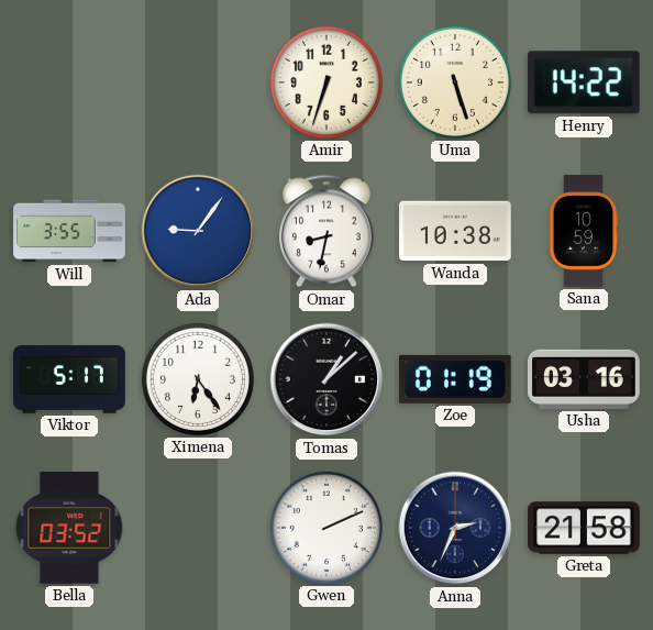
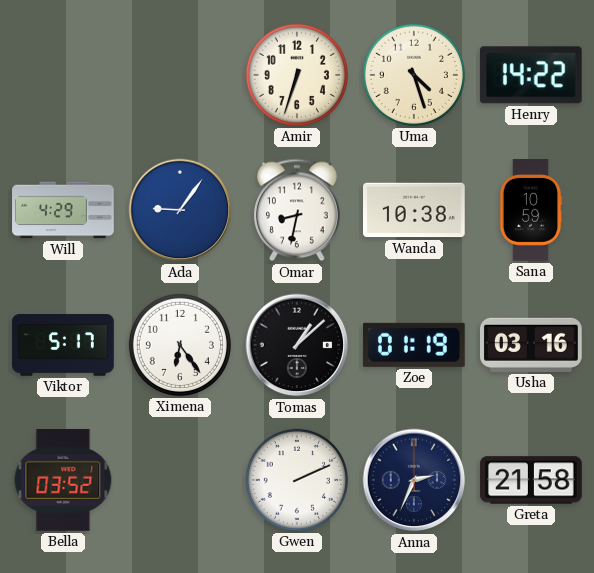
Uma: 5:27 -> 4:27
Will: 3:55 -> 4:29
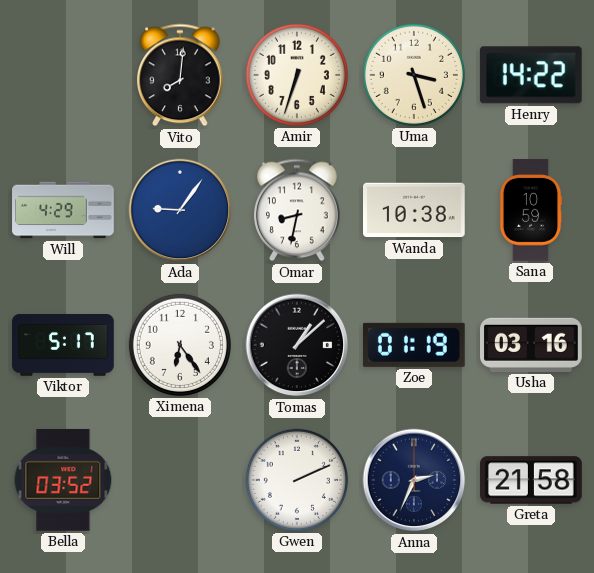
Vito: none -> 8:01
Uma: 4:27 -> 3:27
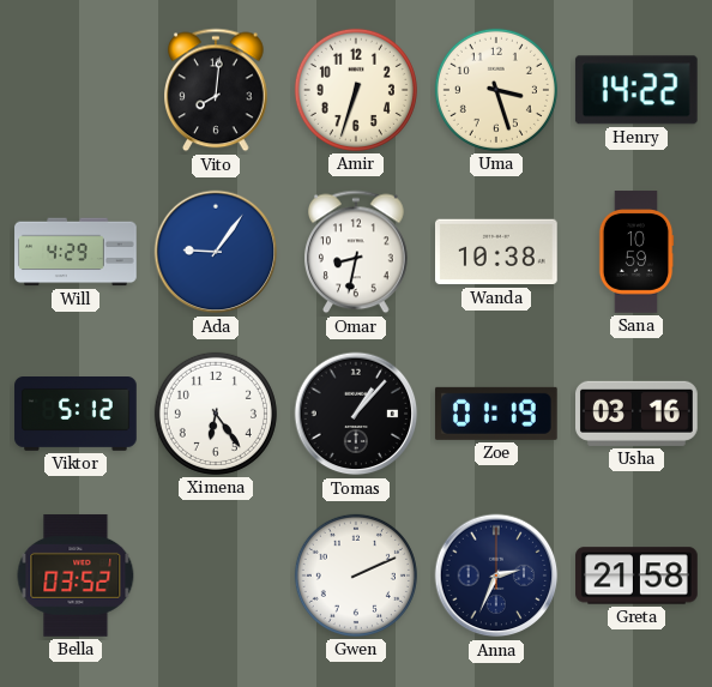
Viktor: 5:17 -> 5:12
Tomas: 1:08 -> 1:07
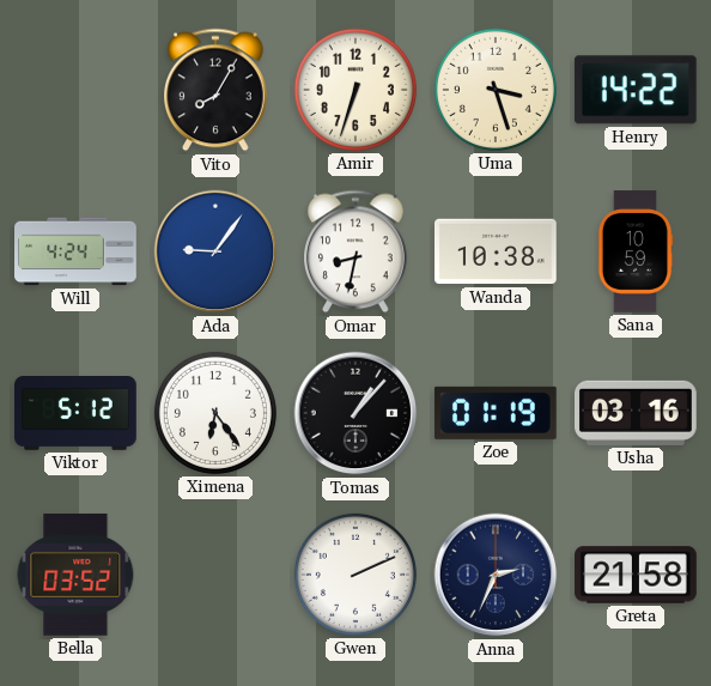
Vito: 8:01 -> 8:05
Will: 4:29 -> 4:24
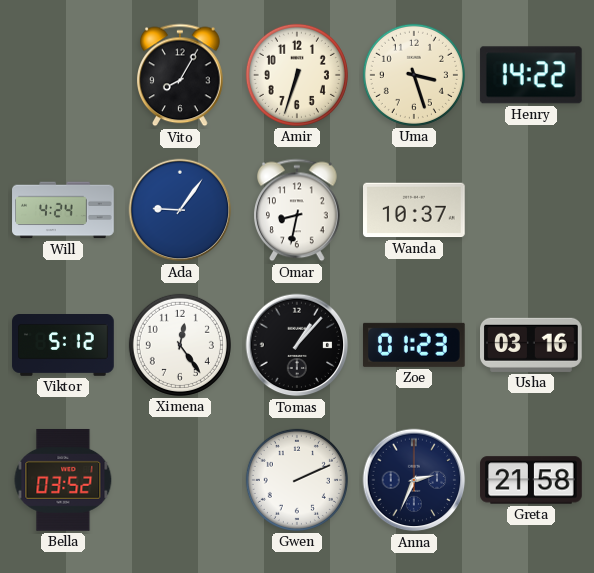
Wanda: 10:38 -> 10:37
Sana: 10:59 -> none
Ximena: 6:24 -> 12:24
Zoe: 01:19 -> 01:23
